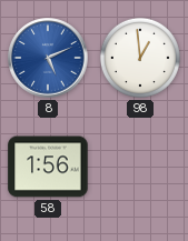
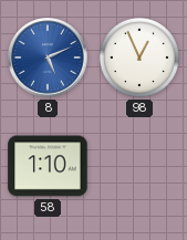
98: 12:59 -> 12:56
58: 1:56 -> 1:10
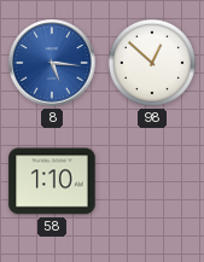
8: 5:11 -> 5:16
98: 12:56 -> 12:52
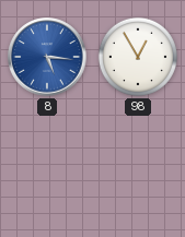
98: 12:52 -> 12:55
58: 1:10 -> none
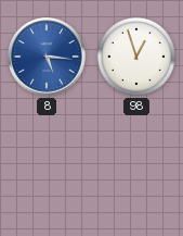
98: 12:55 -> 12:57
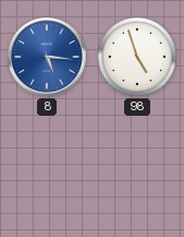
98: 12:57 -> 4:57
